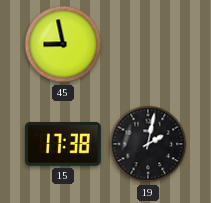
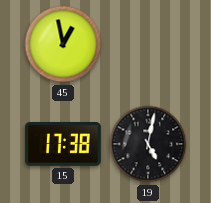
45: 8:58 -> 12:58
19: 2:02 -> 5:02
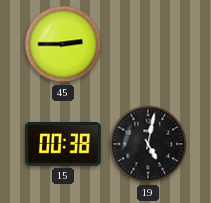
45: 12:58 -> 2:45
15: 17:38 -> 00:38
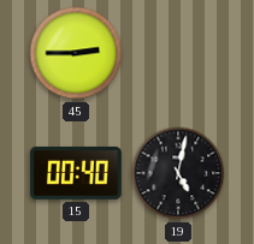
15: 00:38 -> 00:40
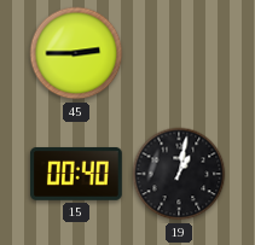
19: 5:02 -> 1:02
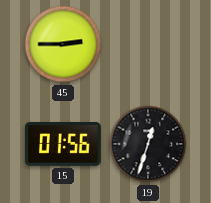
15: 00:40 -> 01:56
19: 1:02 -> 12:33
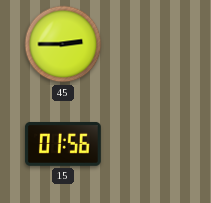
19: 12:33 -> none
